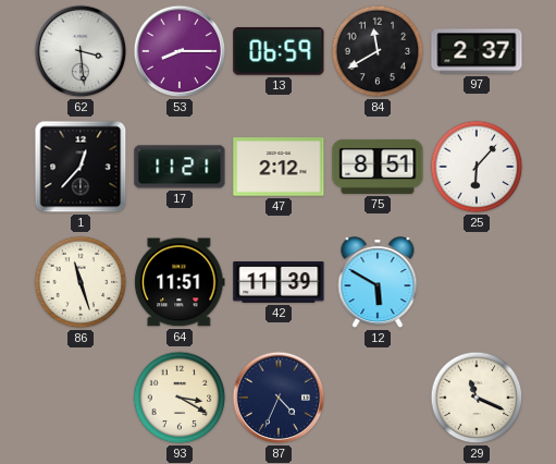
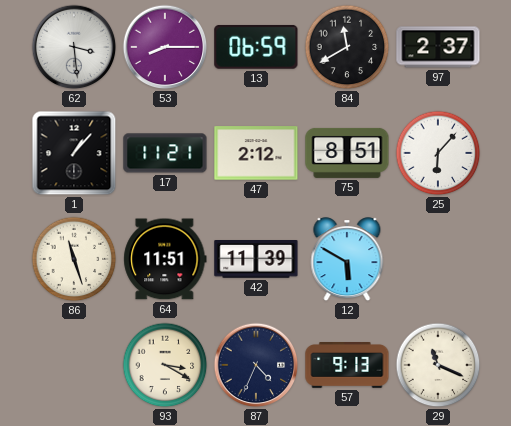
1: 12:37 -> 1:07
57: none -> 9:13
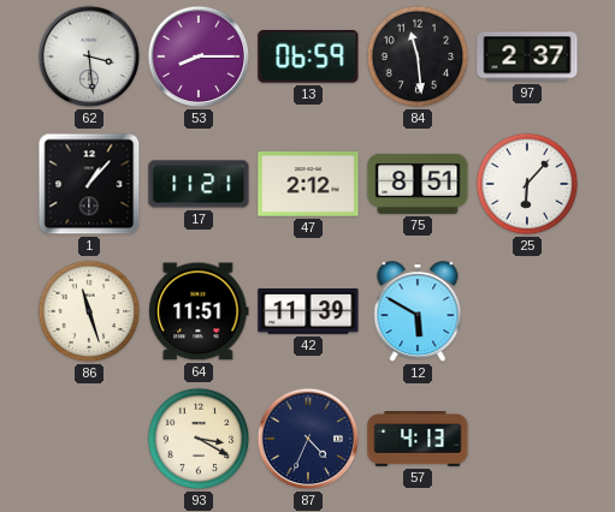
84: 11:40 -> 11:29
57: 9:13 -> 4:13
29: 11:19 -> none
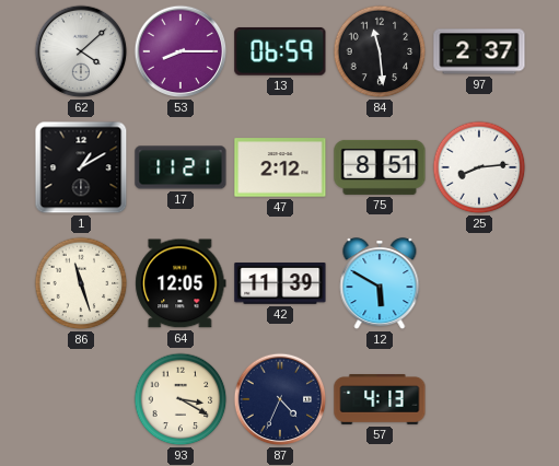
62: 3:29 -> 4:08
1: 1:07 -> 1:10
25: 6:07 -> 8:14
64: 11:51 -> 12:05
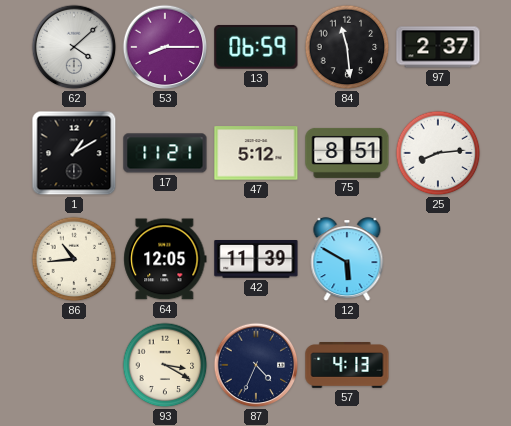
47: 2:12 -> 5:12
86: 11:27 -> 10:44
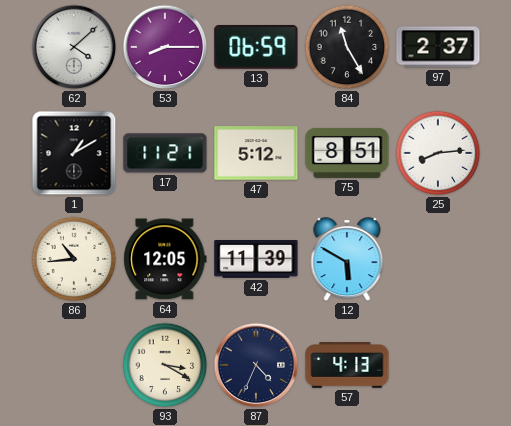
84: 11:29 -> 11:25
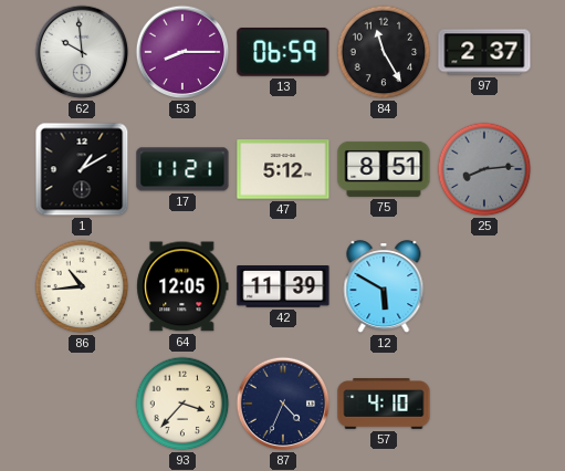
62: 4:08 -> 9:59
25 dial: white -> grey
93: 3:20 -> 3:37
57: 4:13 -> 4:10
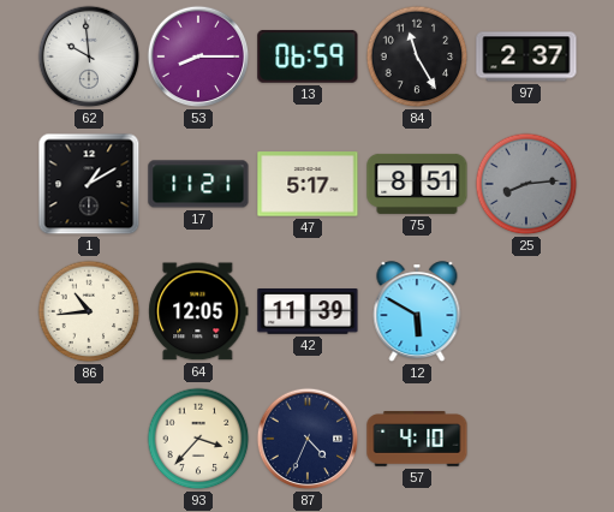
47: 5:12 -> 5:17
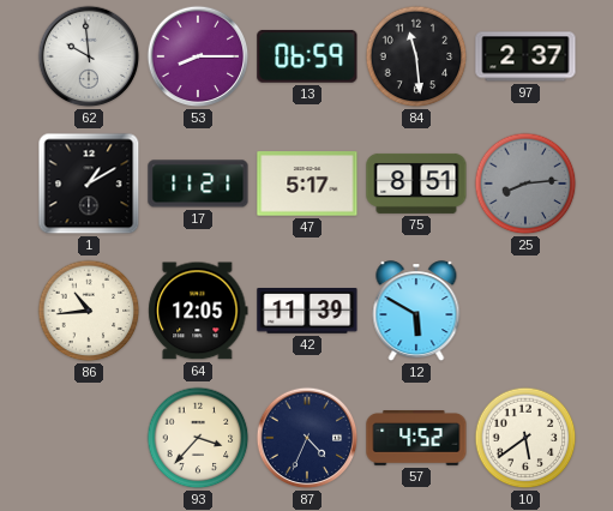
84: 11:25 -> 11:29
57: 4:10 -> 4:52
10: none -> 5:39
